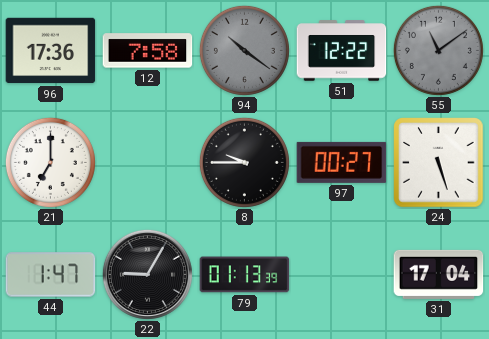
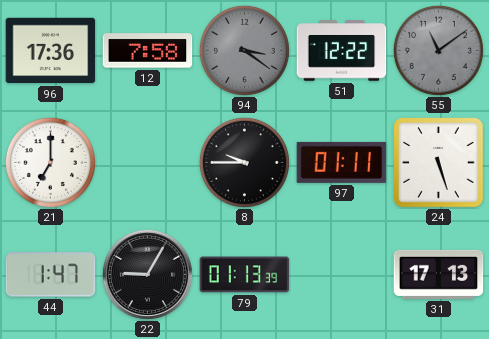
94: 10:21 -> 3:21
97: 00:27 -> 01:11
31: 17:04 -> 17:13
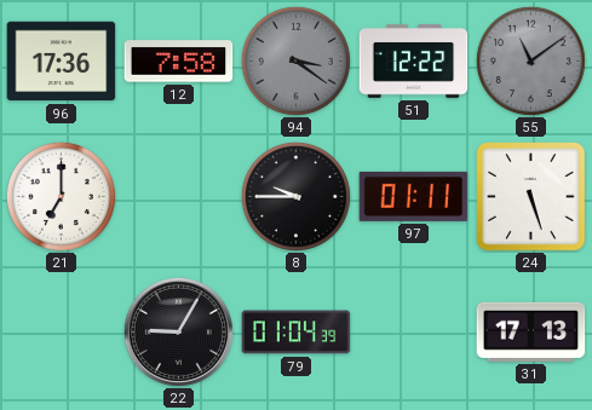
44: 1:47 -> none
79: 01:13 -> 01:04
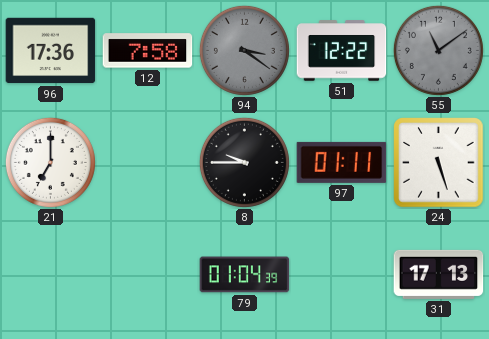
22: 9:05 -> none
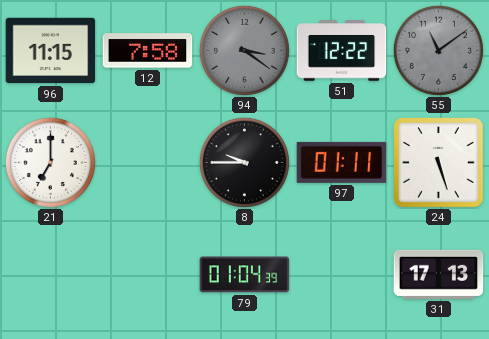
96: 17:36 -> 11:15
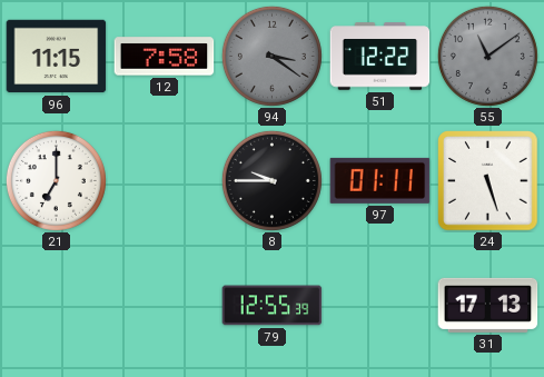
79: 01:04 -> 12:55
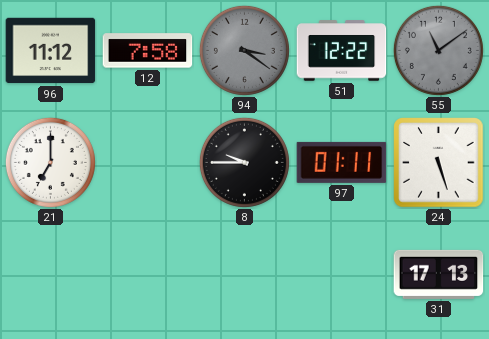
96: 11:15 -> 11:12
79: 12:55 -> none
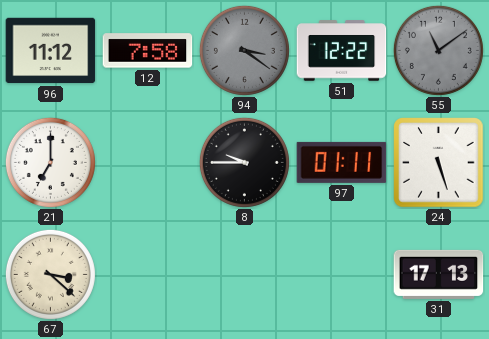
67: none -> 3:22
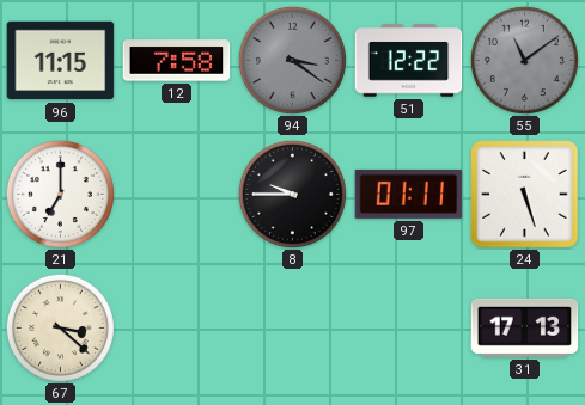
96: 11:12 -> 11:15
